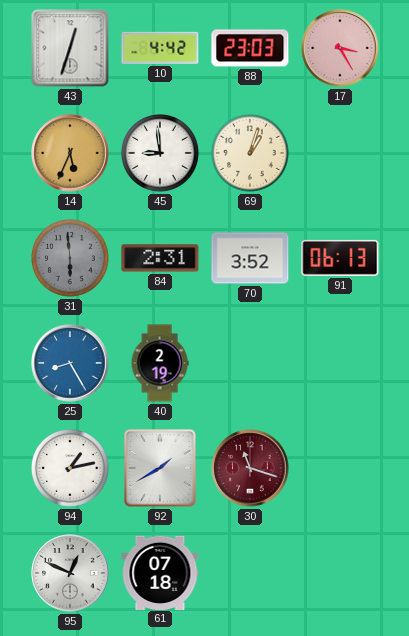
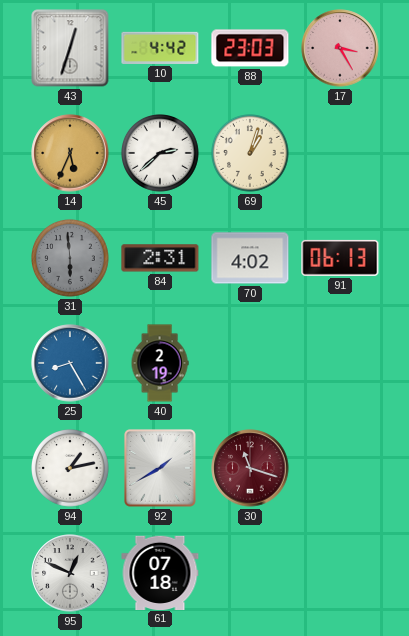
45: 8:59 -> 2:38
70: 3:52 -> 4:02
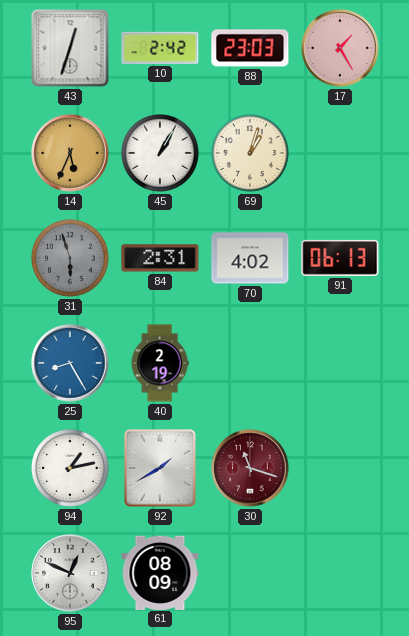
10: 4:42 -> 2:42
17: 3:25 -> 1:25
45: 2:38 -> 1:05
31: 5:59 -> 5:57
61: 07:18 -> 08:09
